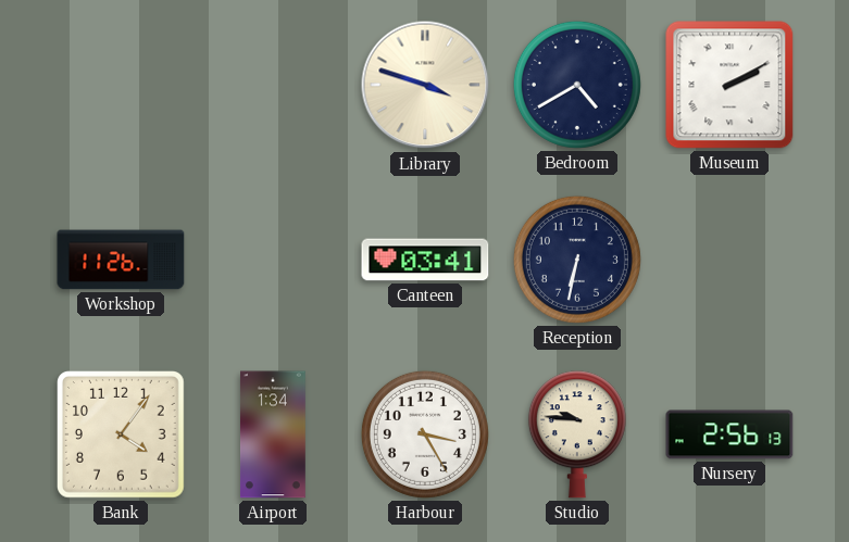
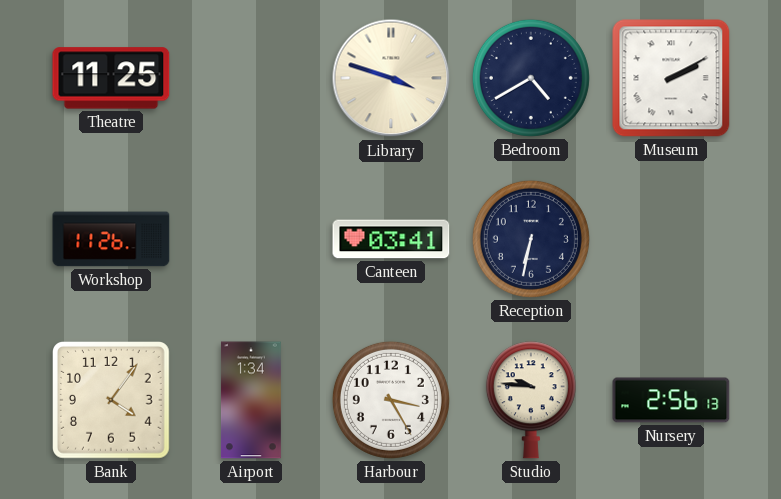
Theatre: none -> 11:25
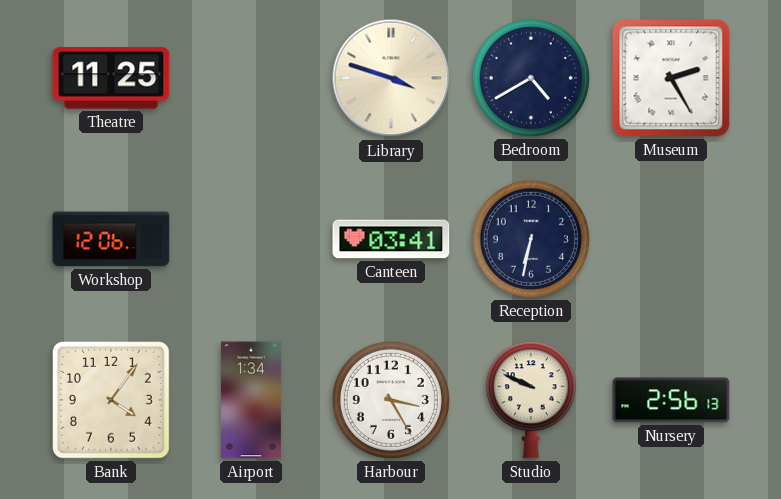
Museum: 2:10 -> 2:25
Workshop: 11:26 -> 12:06
Studio: 9:46 -> 9:49
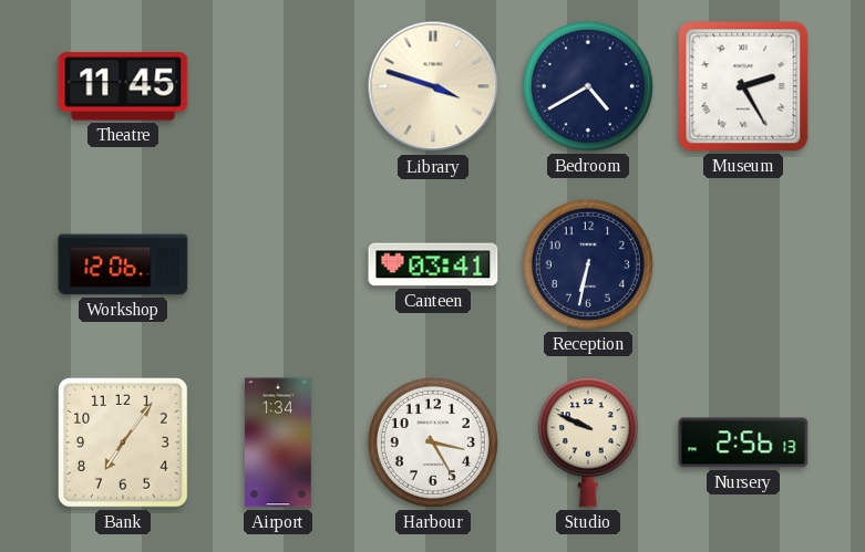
Theatre: 11:25 -> 11:45
Bank: 4:06 -> 7:06
